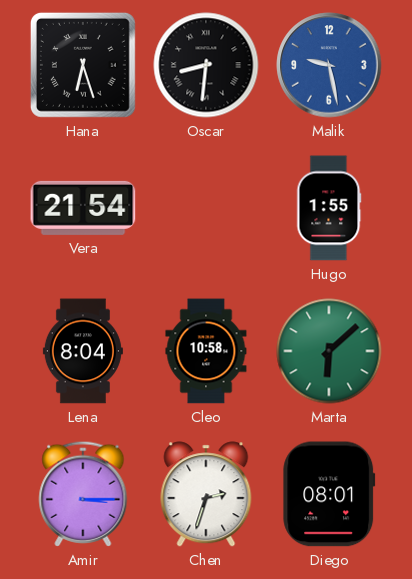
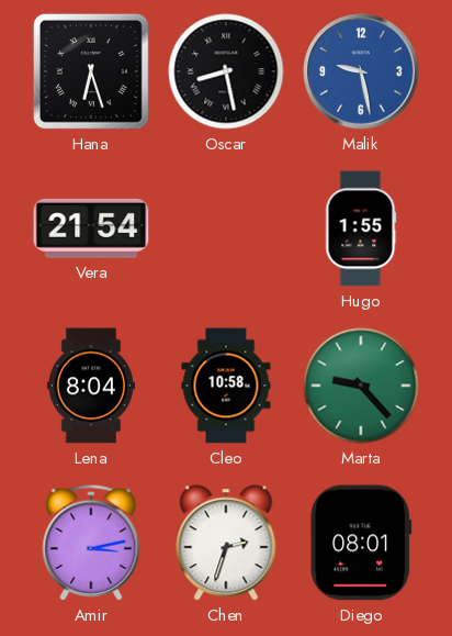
Oscar: 8:31 -> 8:28
Marta: 6:08 -> 9:23
Amir: 3:15 -> 3:13
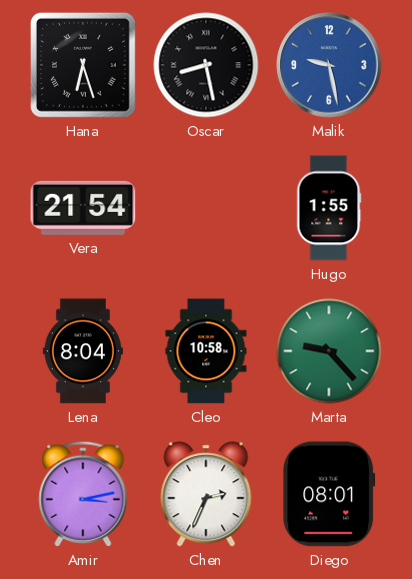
Chen: 2:33 -> 2:34
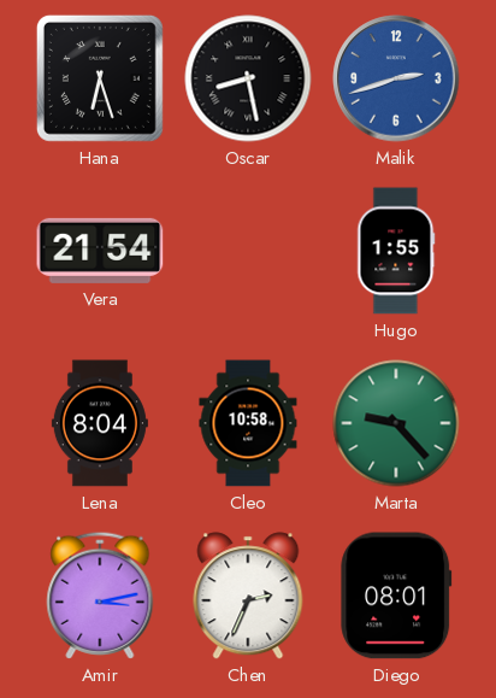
Malik: 9:28 -> 2:42
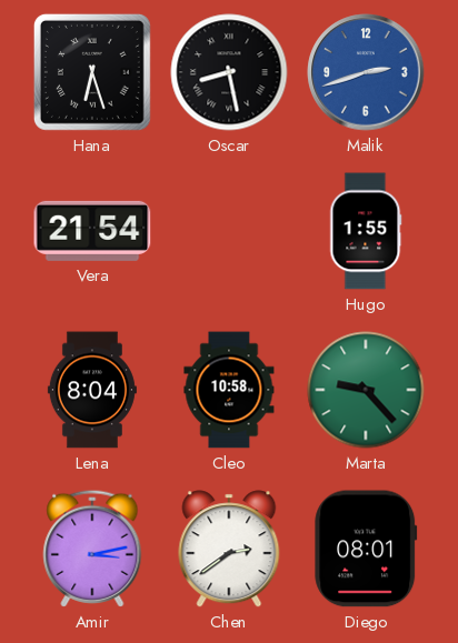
Chen: 2:34 -> 2:39
